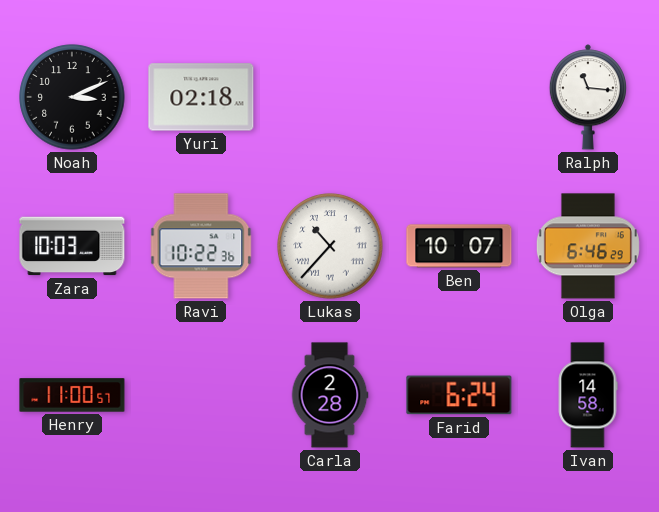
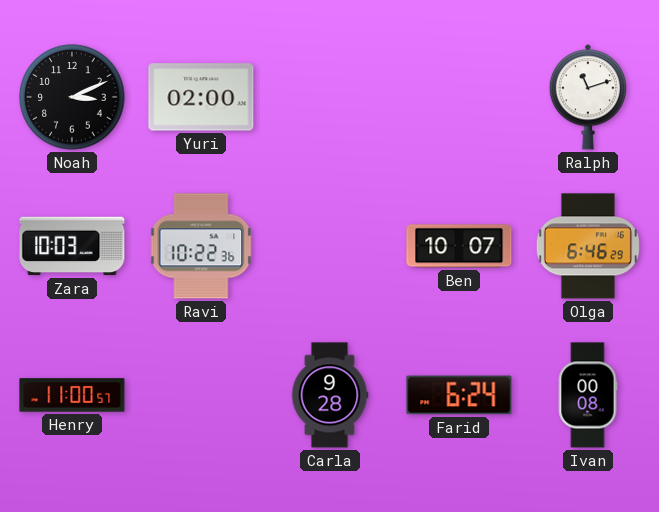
Yuri: 02:18 -> 02:00
Ralph: 11:16 -> 11:12
Lukas: 10:37 -> none
Carla: 2:28 -> 9:28
Ivan: 14:58 -> 00:08
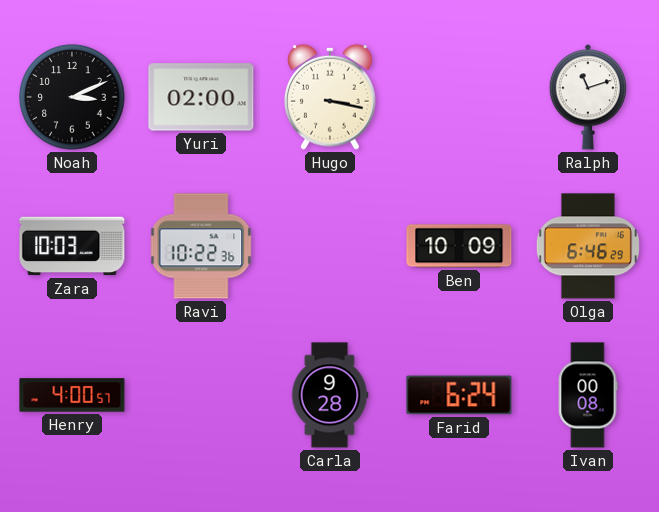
Hugo: none -> 3:17
Ben: 10:07 -> 10:09
Henry: 11:00 -> 4:00
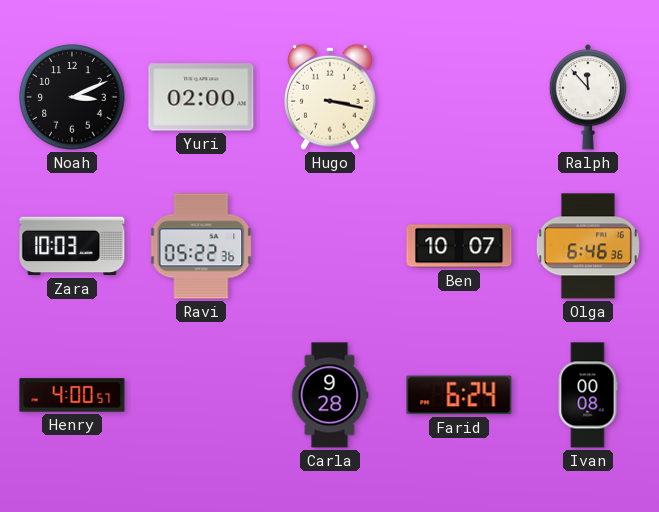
Ralph: 11:12 -> 11:53
Ravi: 10:22 -> 05:22
Ben: 10:09 -> 10:07
Olga: 6:46:29 -> 6:46:36
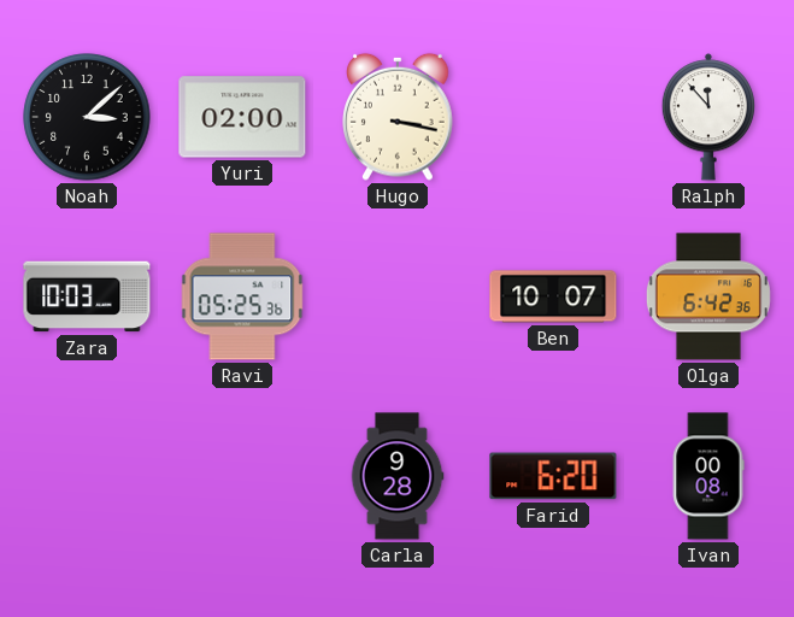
Noah: 3:11 -> 3:08
Ravi: 05:22 -> 05:25
Olga: 6:46 -> 6:42
Henry: 4:00 -> none
Farid: 6:24 -> 6:20
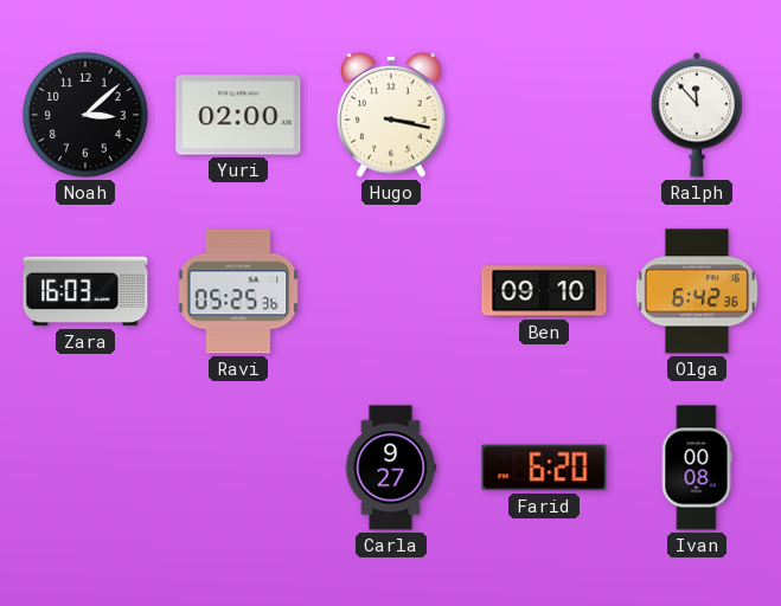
Zara: 10:03 -> 16:03
Ben: 10:07 -> 09:10
Carla: 9:28 -> 9:27
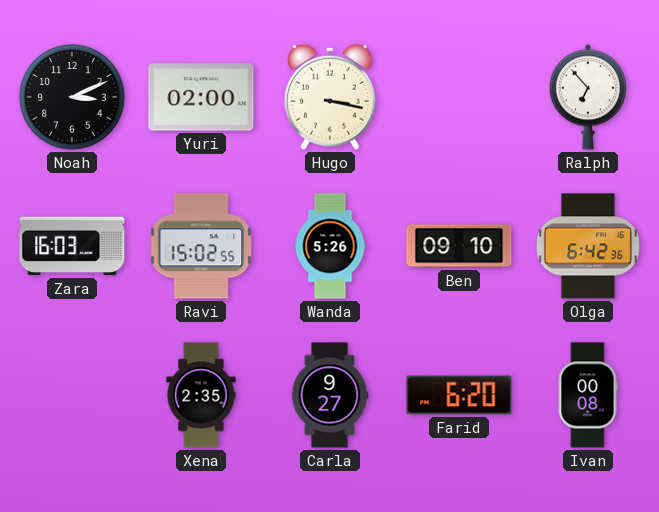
Noah: 3:08 -> 3:11
Ralph: 11:53 -> 6:53
Ravi: 05:25 -> 15:02
Wanda: none -> 5:26
Xena: none -> 2:35
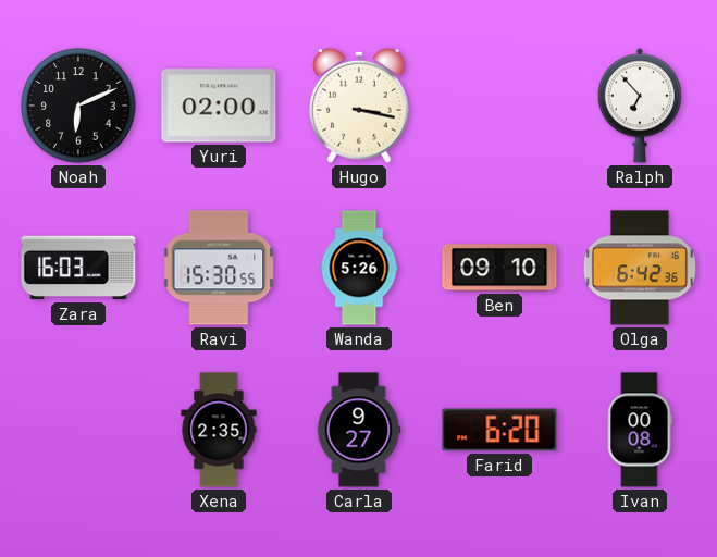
Noah: 3:11 -> 6:11
Ravi: 15:02 -> 15:30
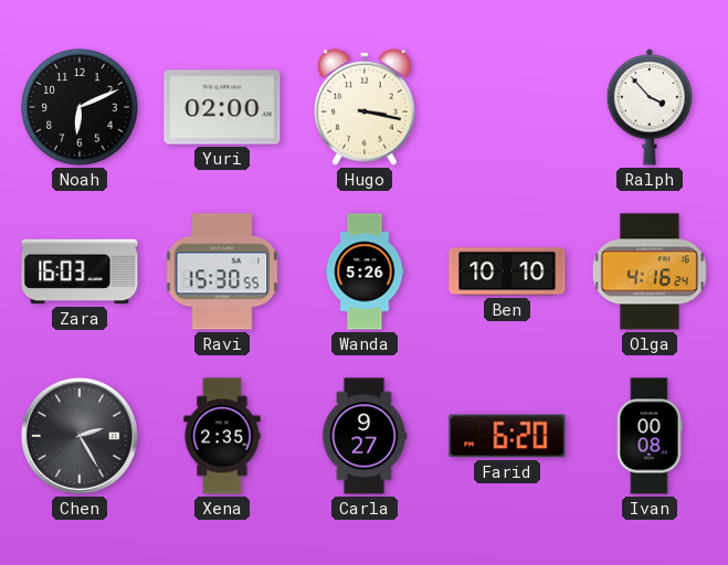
Ralph: 6:53 -> 3:53
Ben: 09:10 -> 10:10
Olga: 6:42 -> 4:16
Chen: none -> 2:25
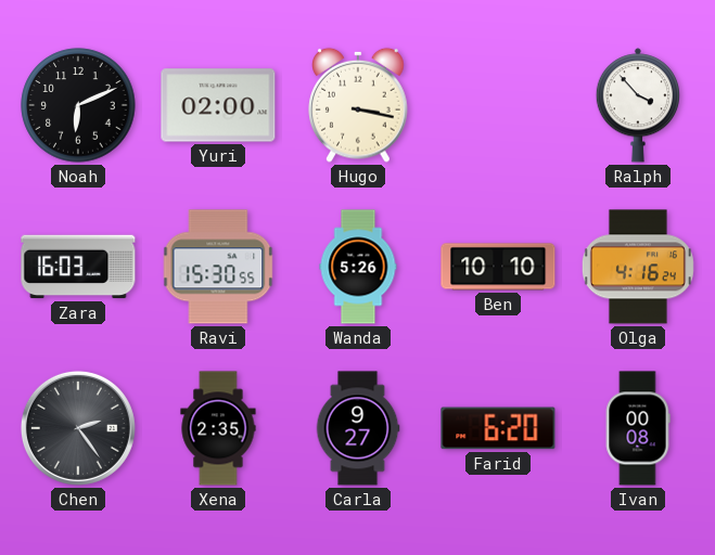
Chen: 2:25 -> 2:24
